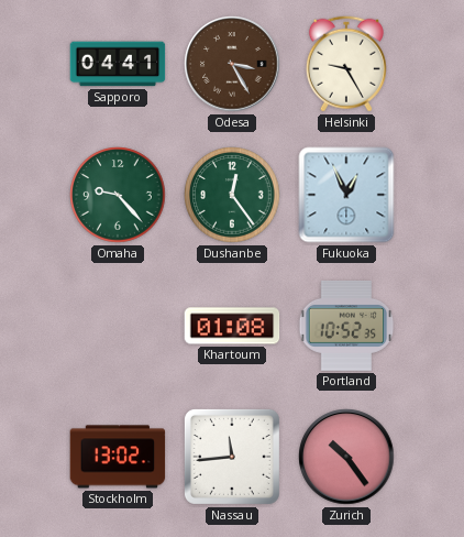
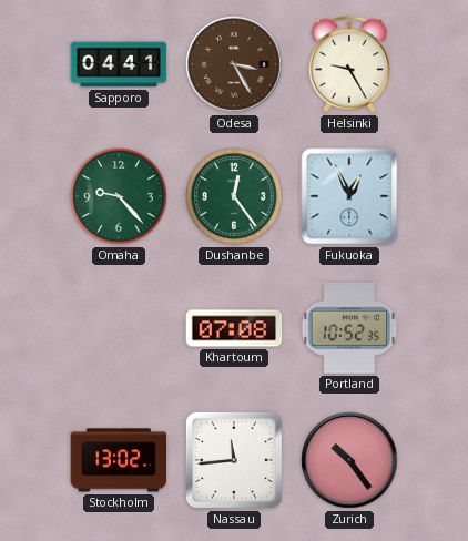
Khartoum: 01:08 -> 07:08
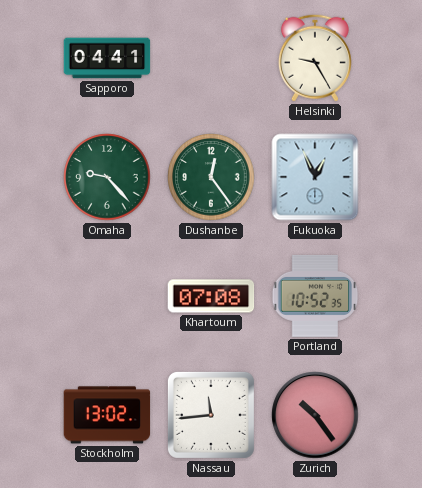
Odesa: 3:25 -> none
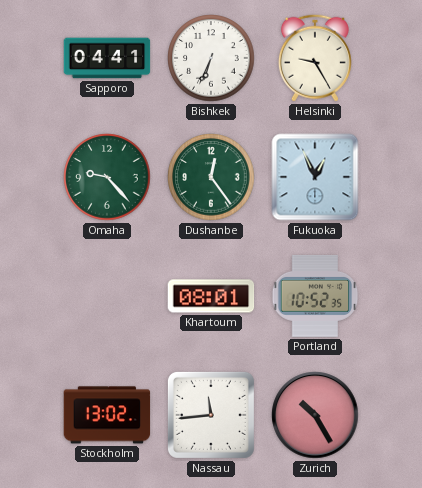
Bishkek: none -> 6:34
Khartoum: 07:08 -> 08:01
Zurich: 10:24 -> 10:25
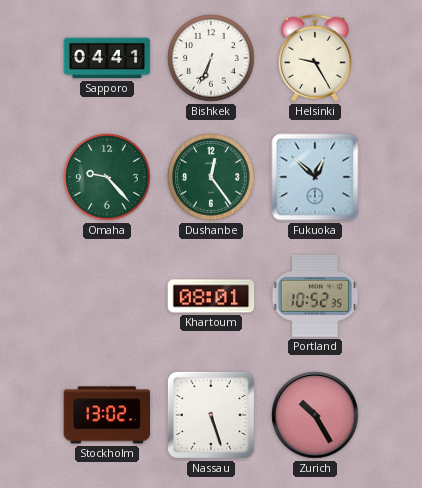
Fukuoka: 12:56 -> 12:52
Nassau: 11:44 -> 5:27
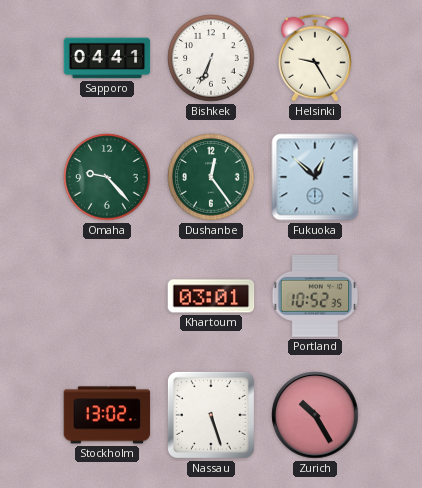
Khartoum: 08:01 -> 03:01
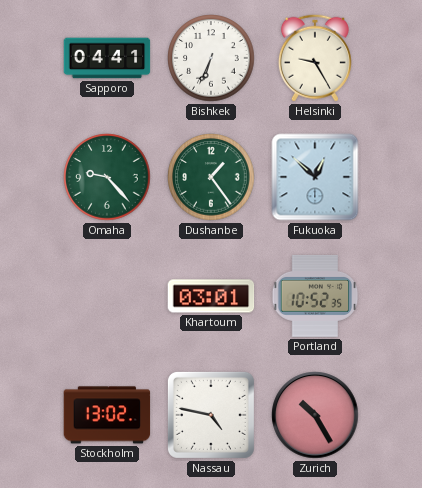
Dushanbe: 12:24 -> 1:24
Nassau: 5:27 -> 4:47
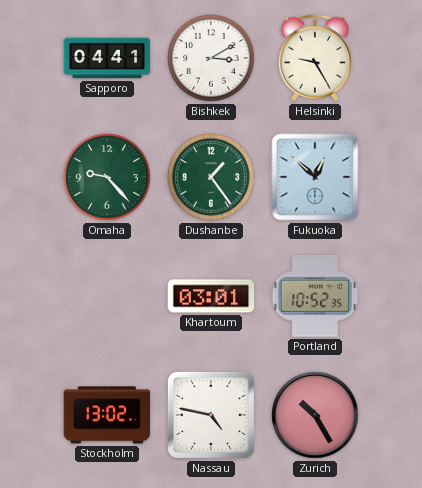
Bishkek: 6:34 -> 3:10
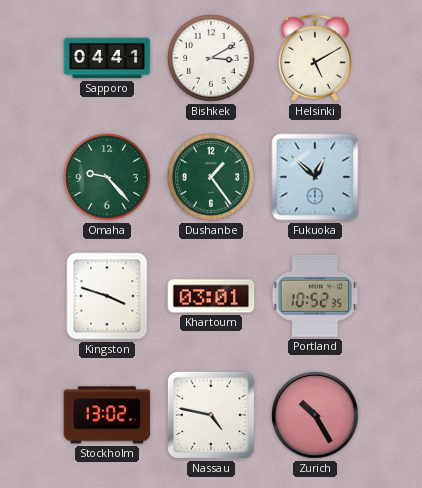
Helsinki: 9:25 -> 5:10
Kingston: none -> 3:48
